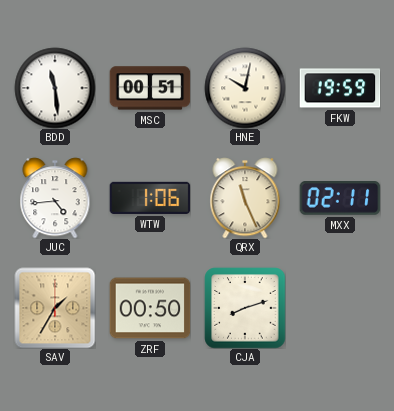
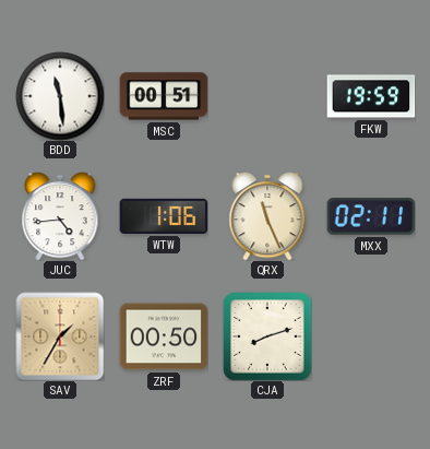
HNE: 10:02 -> none
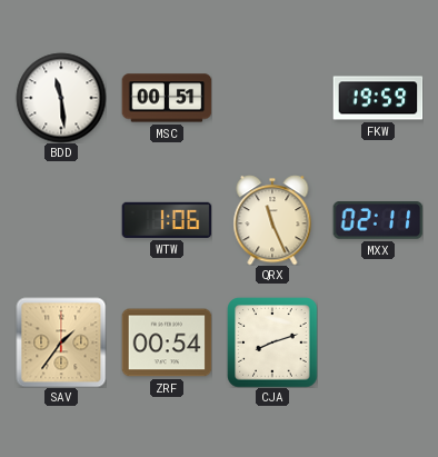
JUC: 4:44 -> none
SAV: 1:35 -> 1:36
ZRF: 00:50 -> 00:54
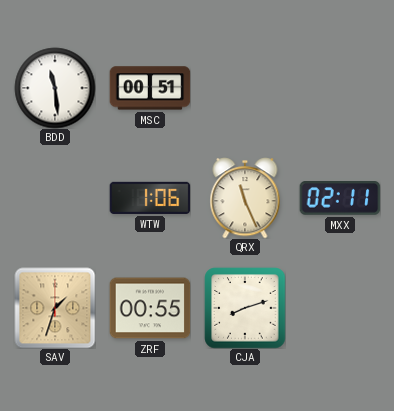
FKW: 19:59 -> none
SAV: 1:36 -> 1:33
ZRF: 00:54 -> 00:55
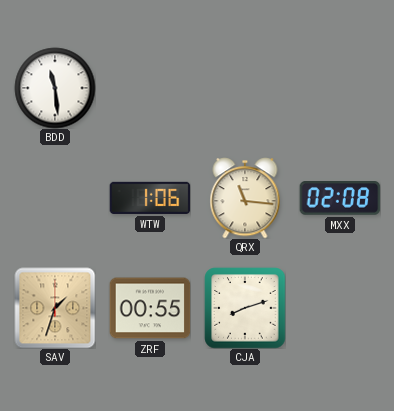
MSC: 00:51 -> none
QRX: 11:26 -> 11:16
MXX: 02:11 -> 02:08
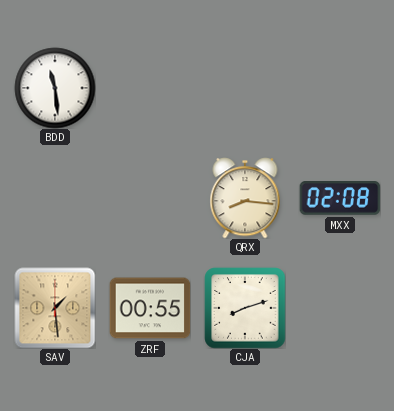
WTW: 1:06 -> none
QRX: 11:16 -> 8:16
SAV: 1:33 -> 1:29
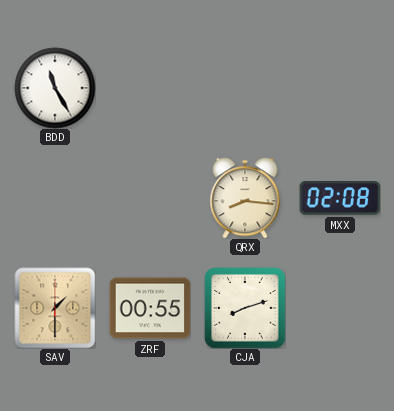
BDD: 11:29 -> 11:25
SAV: 1:29 -> 1:30
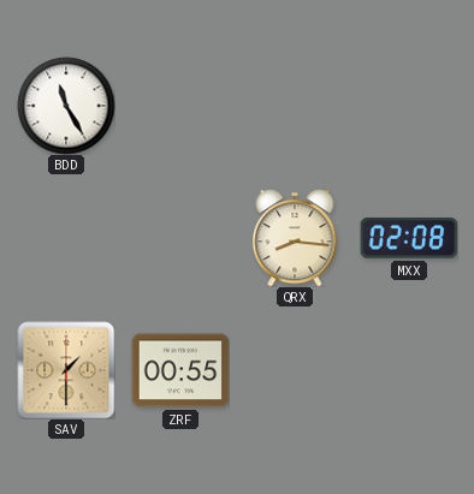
CJA: 8:12 -> none
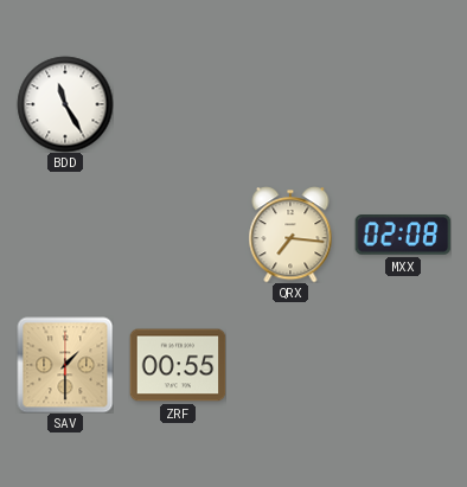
QRX: 8:16 -> 7:16
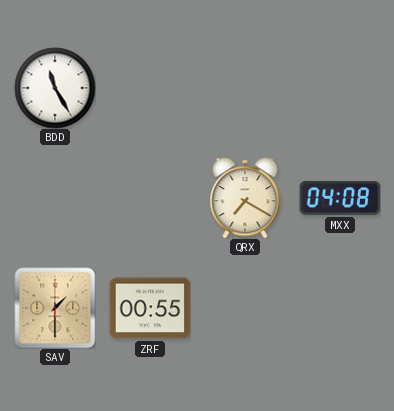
QRX: 7:16 -> 7:20
MXX: 02:08 -> 04:08
